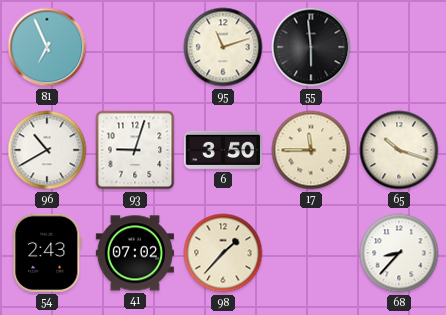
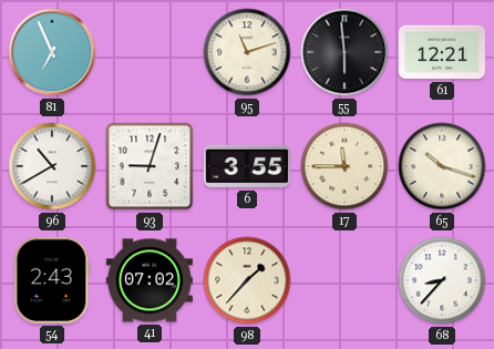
61: none -> 12:21
6: 3:50 -> 3:55
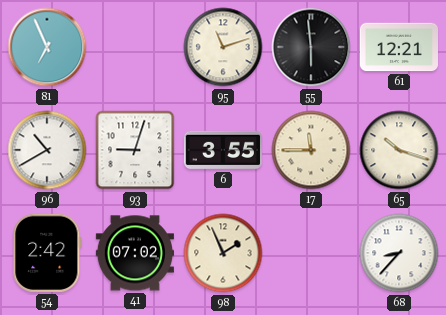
54: 2:43 -> 2:42
98: 1:37 -> 1:56
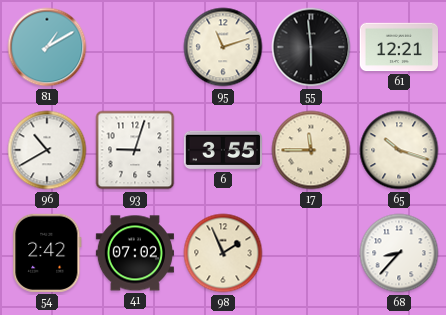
81: 6:56 -> 1:10
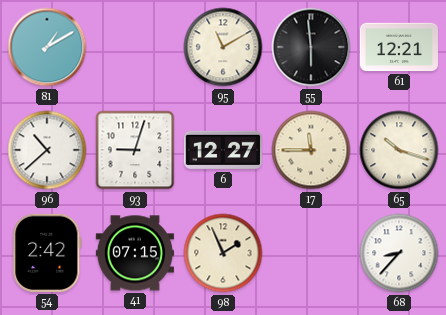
95: 11:12 -> 11:10
96: 10:40 -> 10:38
6: 3:55 -> 12:27
41: 07:02 -> 07:15
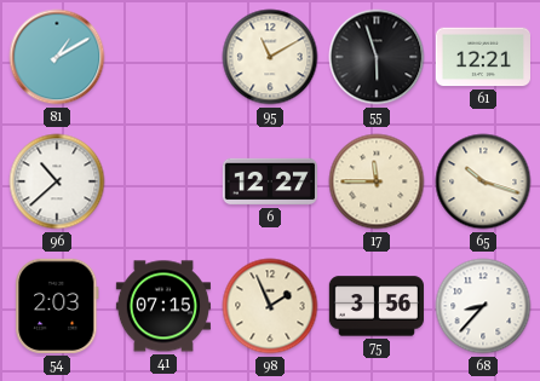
55: 5:59 -> 5:57
93: 9:03 -> none
54: 2:42 -> 2:03
75: none -> 3:56
